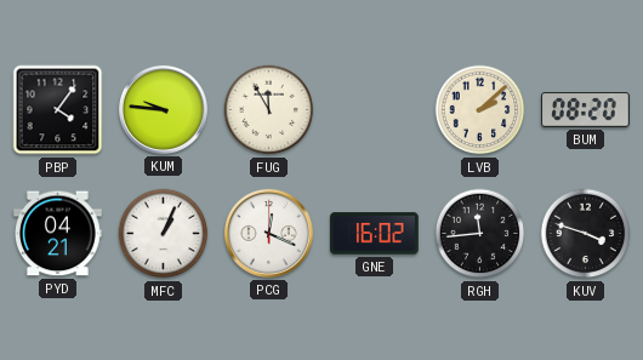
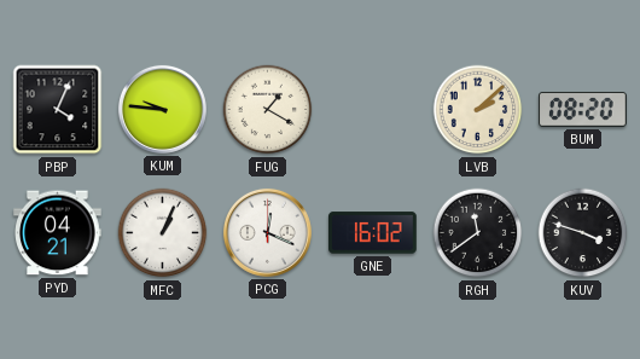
PBP: 4:06 -> 4:04
FUG: 11:55 -> 1:20
RGH: 11:44 -> 11:39
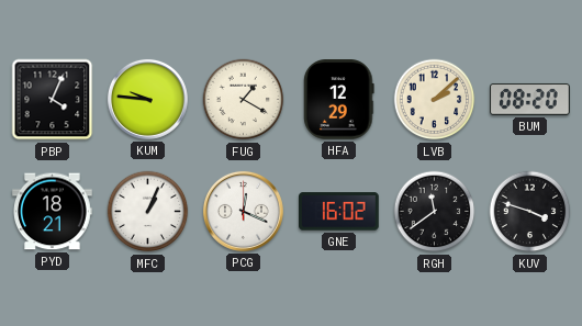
HFA: none -> 12:29
PYD: 04:21 -> 18:21
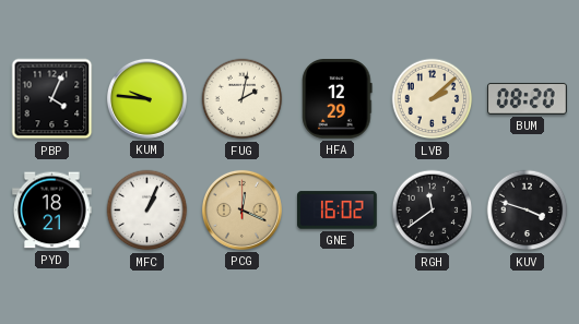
FUG: 1:20 -> 2:02
PCG dial: white -> champagne
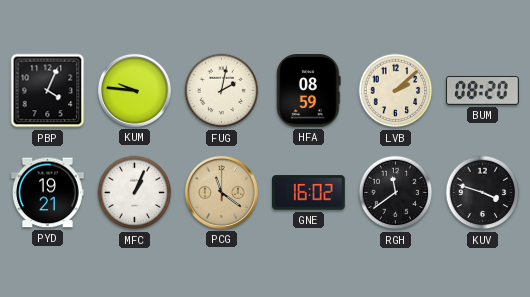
HFA: 12:29 -> 08:59
PYD: 18:21 -> 19:21
PCG: 12:19 -> 11:21
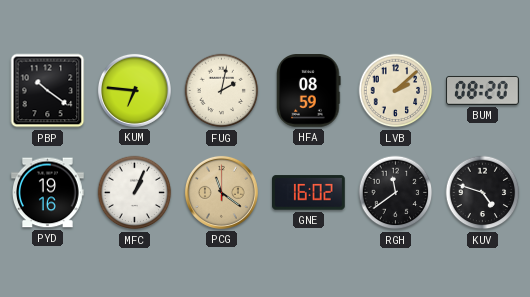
PBP: 4:04 -> 10:21
KUM: 9:46 -> 6:46
PYD: 19:21 -> 19:16
KUV: 3:48 -> 4:48
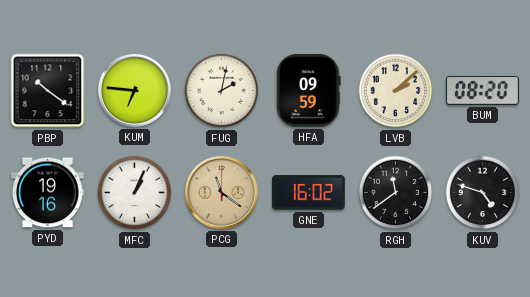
HFA: 08:59 -> 09:59
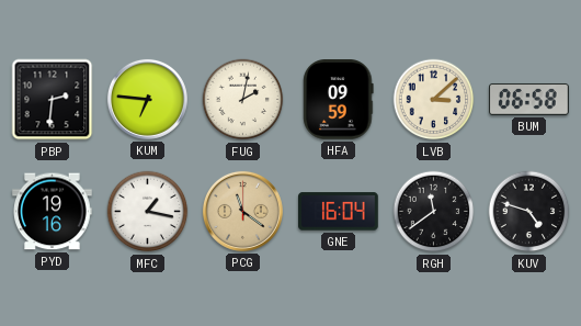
PBP: 10:21 -> 2:31
LVB: 2:08 -> 3:08
BUM: 08:20 -> 06:58
MFC: 1:04 -> 1:17
GNE: 16:02 -> 16:04
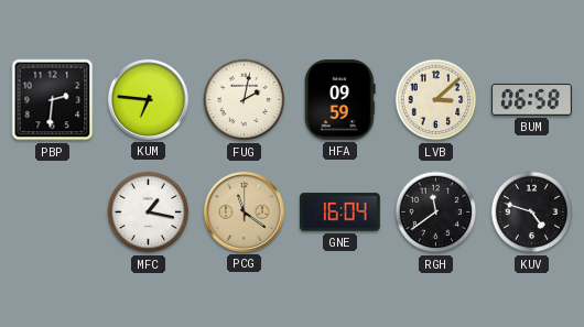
PYD: 19:16 -> none
